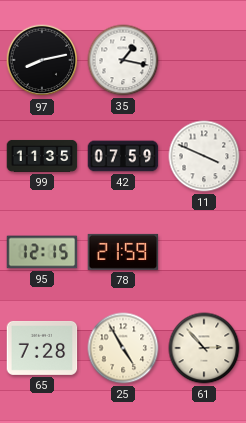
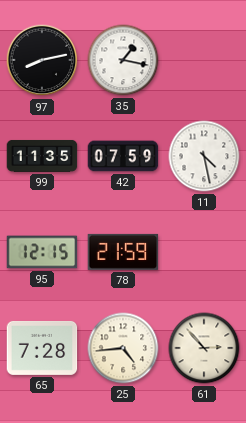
11: 3:49 -> 4:28
25: 4:55 -> 4:44
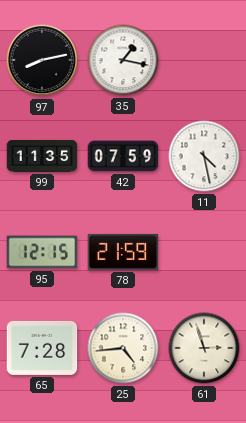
61: 2:53 -> 2:57
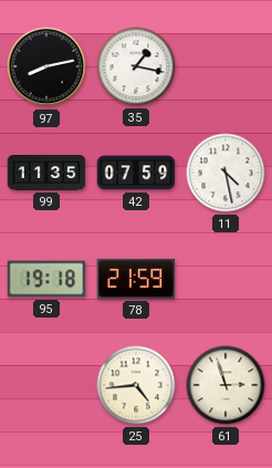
95: 12:15 -> 19:18
65: 7:28 -> none
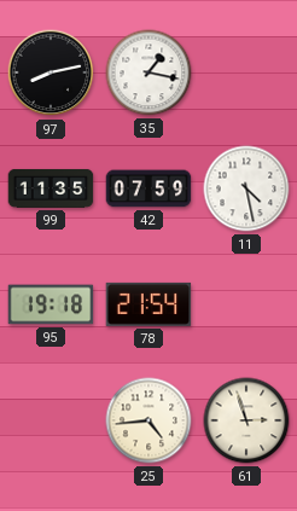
78: 21:59 -> 21:54
